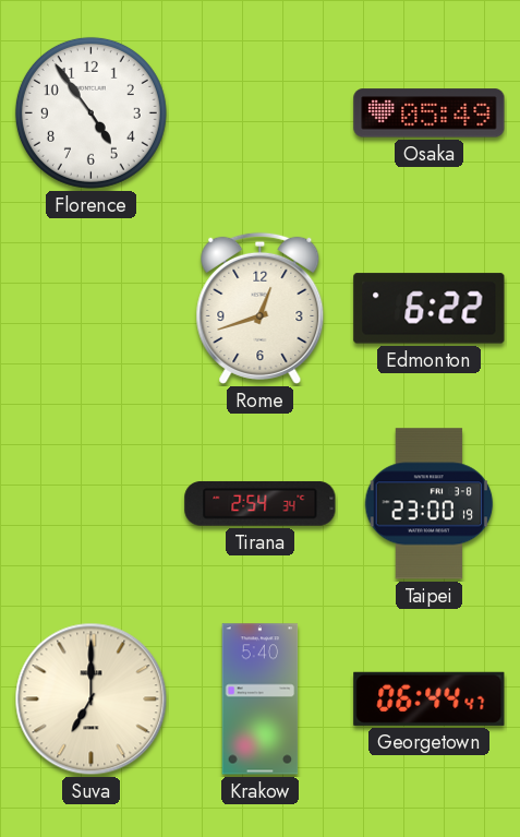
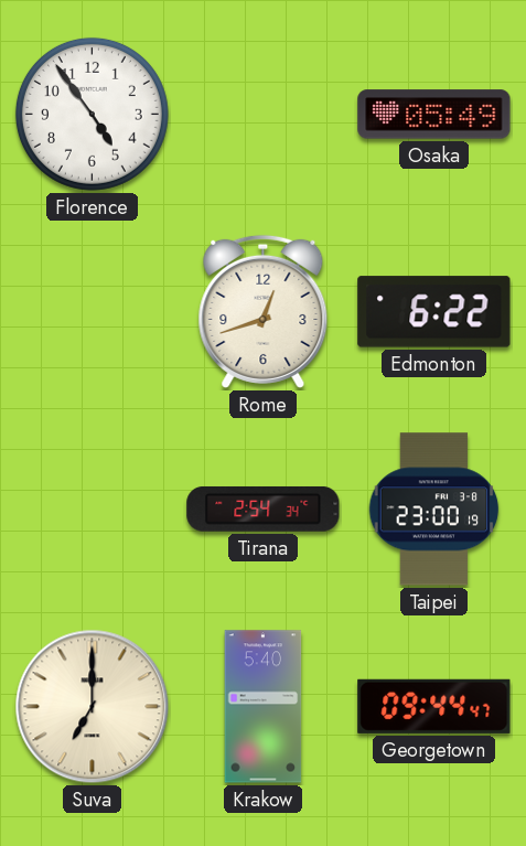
Georgetown: 06:44 -> 09:44
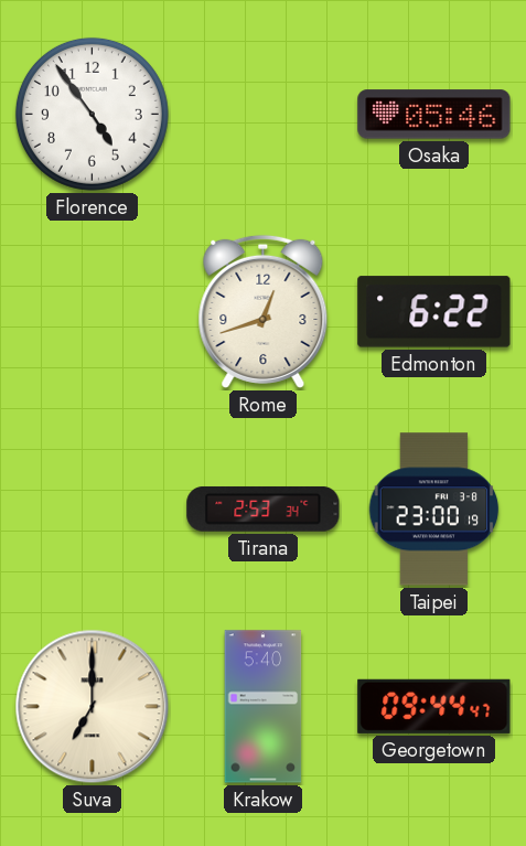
Osaka: 05:49 -> 05:46
Tirana: 2:54 -> 2:53
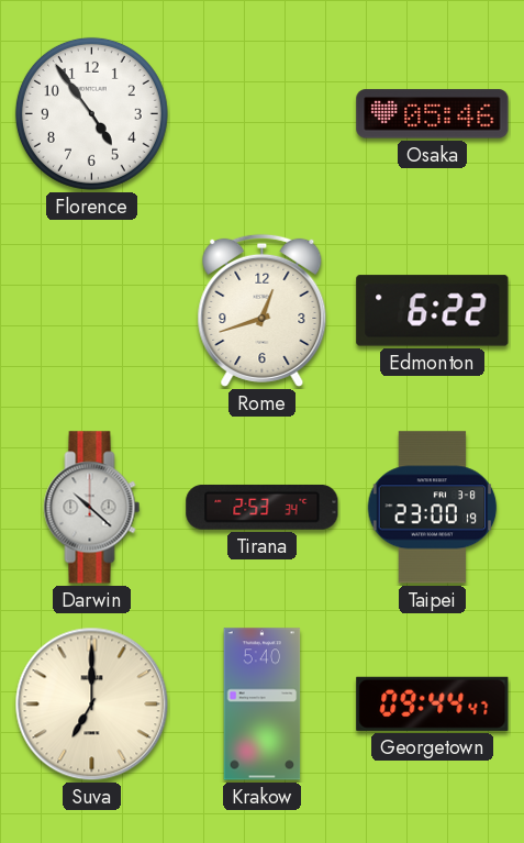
Darwin: none -> 10:22
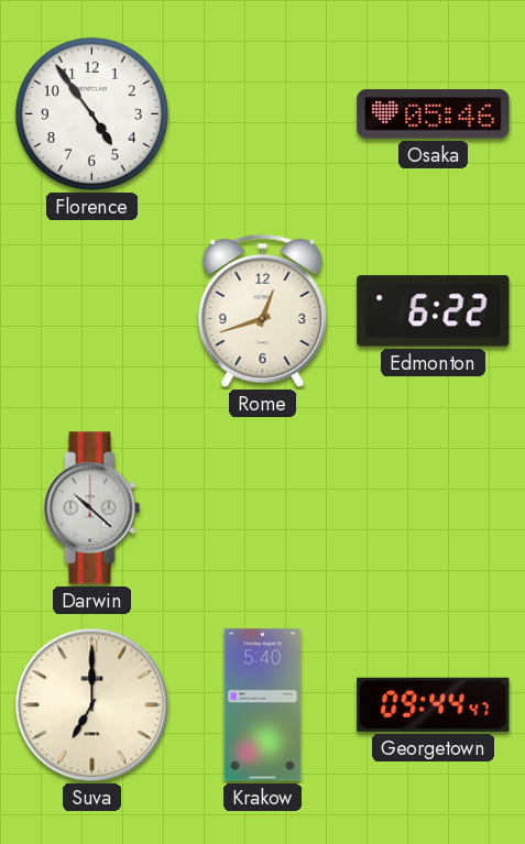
Tirana: 2:53 -> none
Taipei: 23:00 -> none
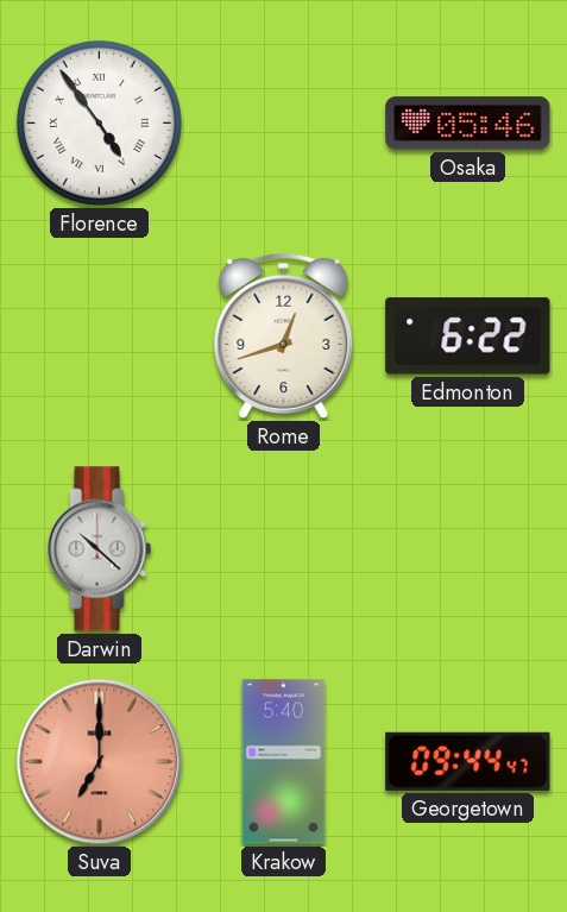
Florence numerals: Arabic -> Roman
Suva dial: cream -> salmon
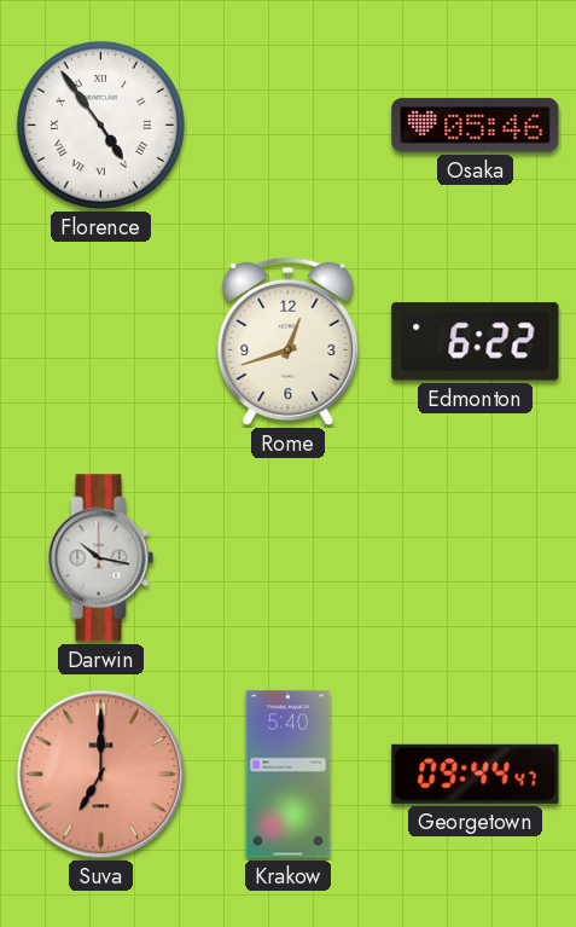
Darwin: 10:22 -> 10:17
